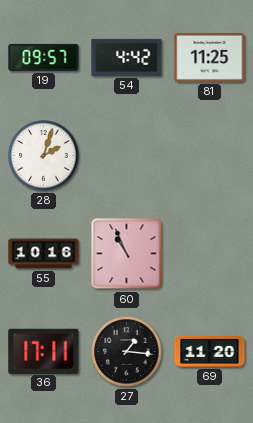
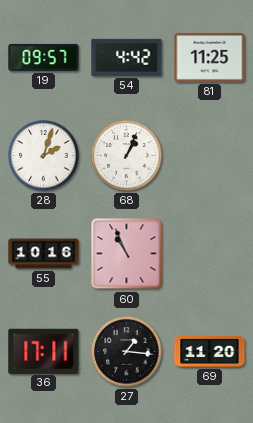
68: none -> 1:04
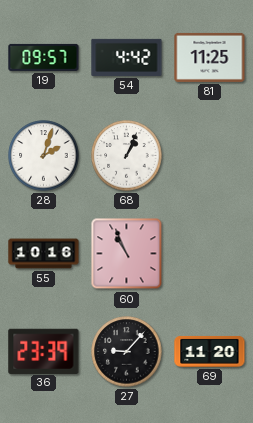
36: 17:11 -> 23:39
27: 1:16 -> 9:07
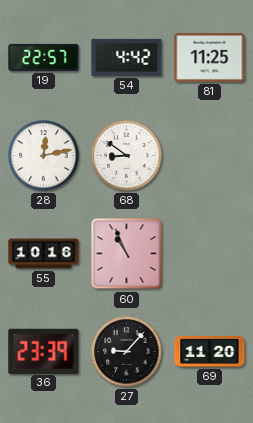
19: 09:57 -> 22:57
28: 2:03 -> 12:13
68: 1:04 -> 8:51
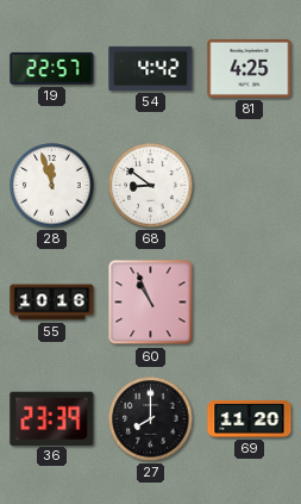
81: 11:25 -> 4:25
28: 12:13 -> 11:57
27: 9:07 -> 8:00
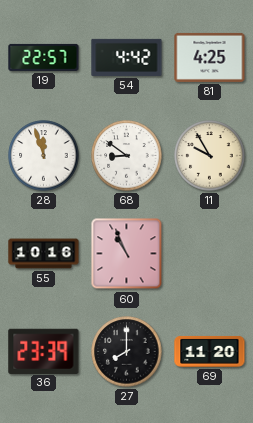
11: none -> 9:55
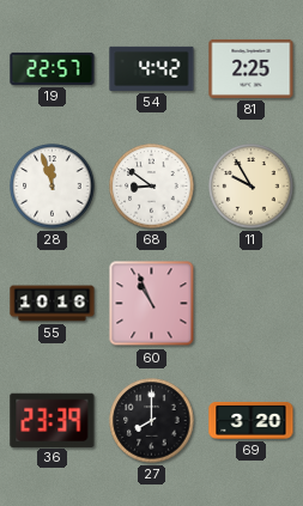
81: 4:25 -> 2:25
69: 11:20 -> 3:20
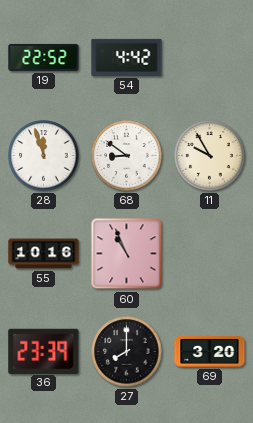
19: 22:57 -> 22:52
81: 2:25 -> none
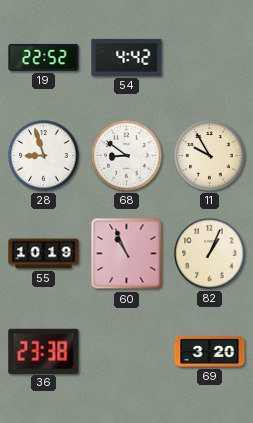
28: 11:57 -> 8:57
55: 10:16 -> 10:19
82: none -> 1:04
36: 23:39 -> 23:38
27: 8:00 -> none
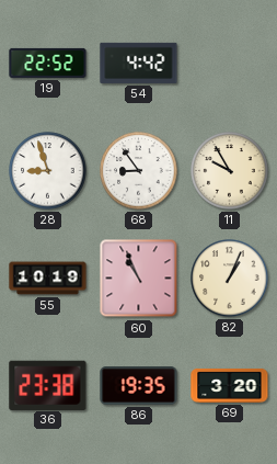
68: 8:51 -> 8:54
86: none -> 19:35
